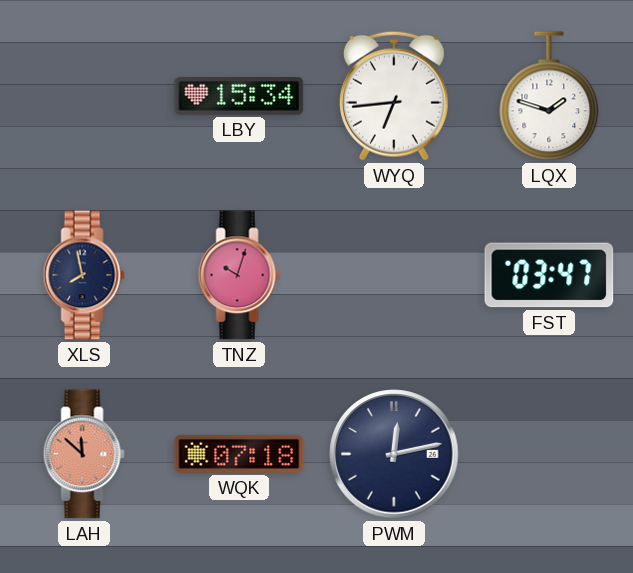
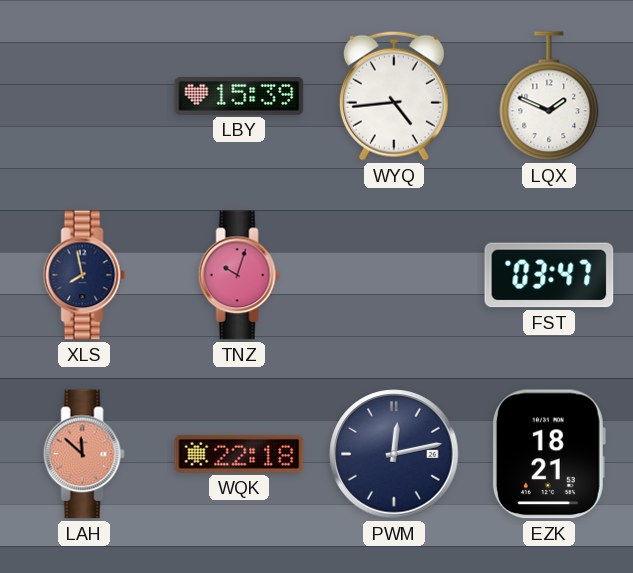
LBY: 15:34 -> 15:39
WYQ: 6:44 -> 4:44
LQX: 1:48 -> 1:49
WQK: 07:18 -> 22:18
EZK: none -> 18:21
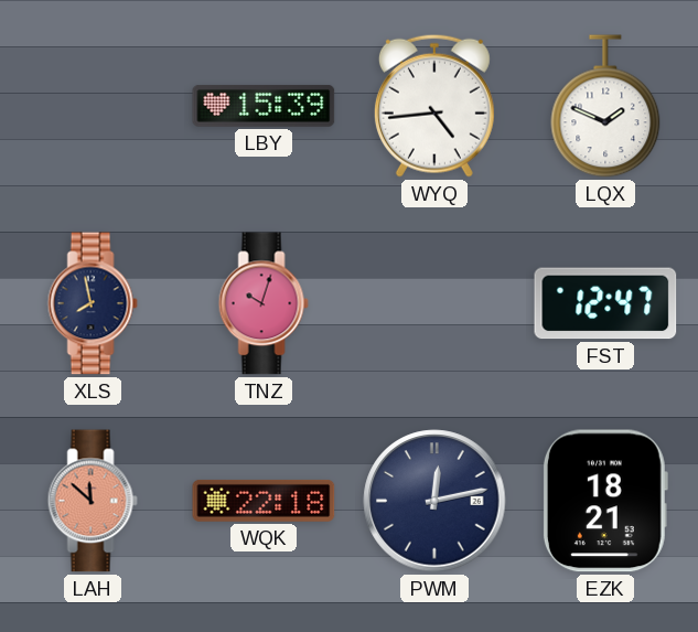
FST: 03:47 -> 12:47
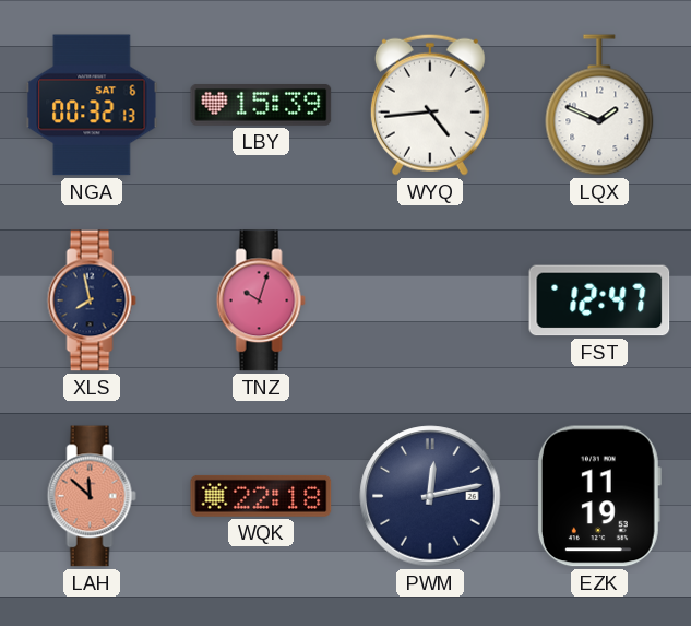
NGA: none -> 00:32
EZK: 18:21 -> 11:19
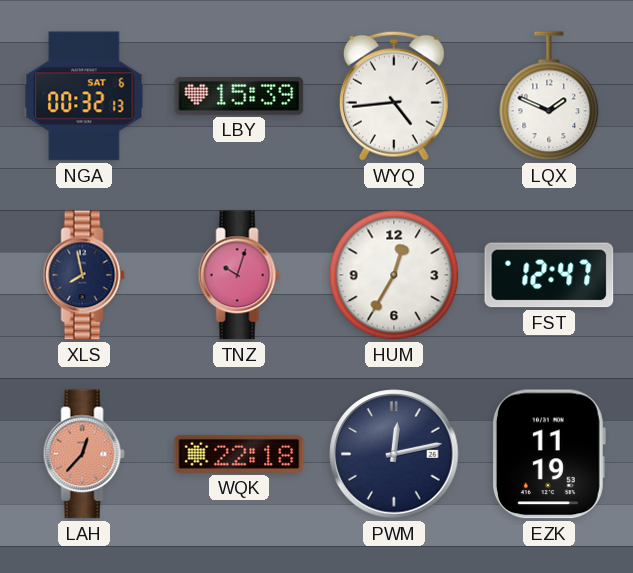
HUM: none -> 12:35
LAH: 11:52 -> 12:37
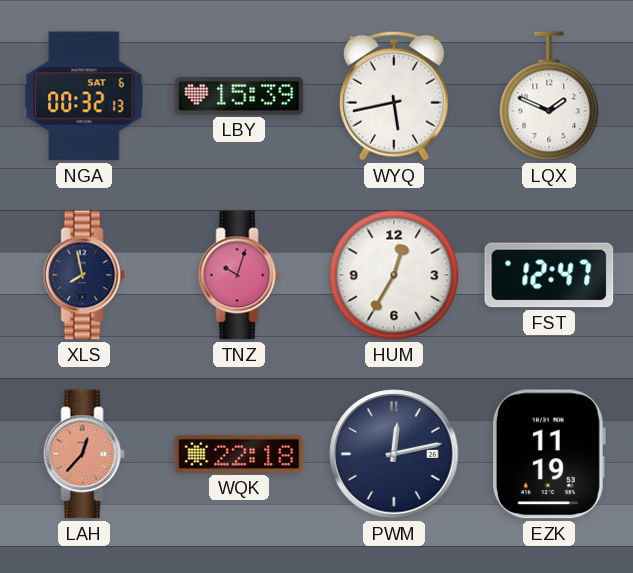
WYQ: 4:44 -> 5:43
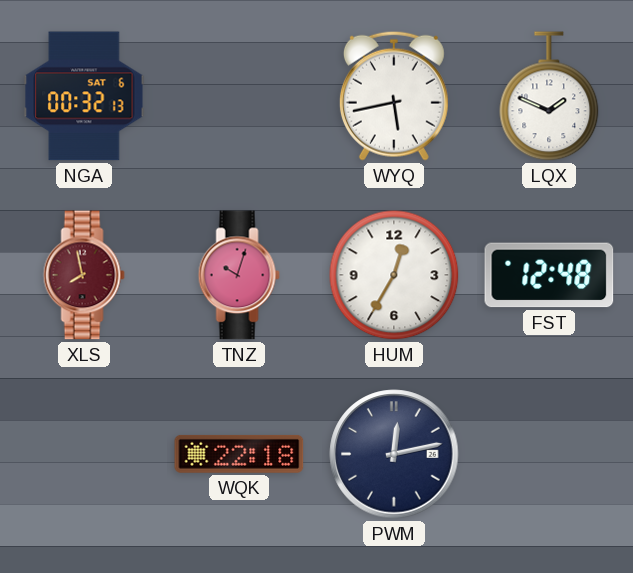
LBY: 15:39 -> none
XLS dial: navy -> burgundy
FST: 12:47 -> 12:48
LAH: 12:37 -> none
EZK: 11:19 -> none
